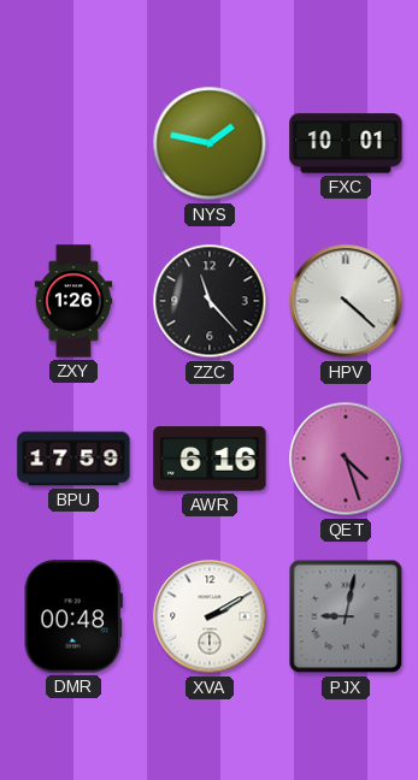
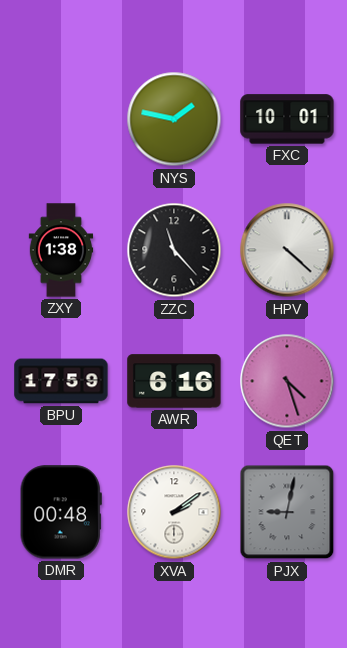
ZXY: 1:26 -> 1:38
XVA: 2:10 -> 2:09
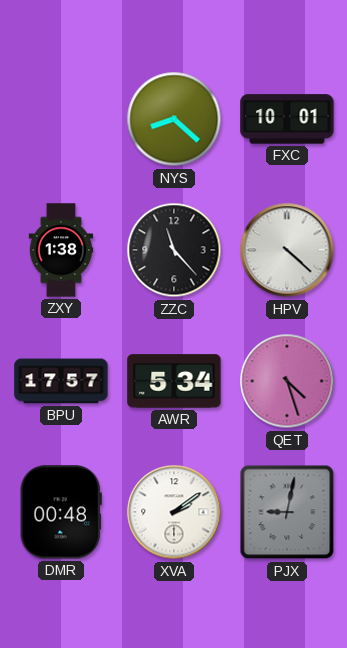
NYS: 1:47 -> 8:22
BPU: 17:59 -> 17:57
AWR: 6:16 -> 5:34
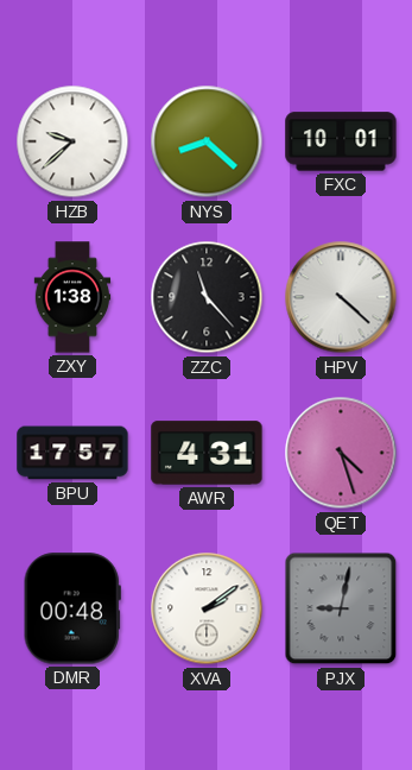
HZB: none -> 9:38
AWR: 5:34 -> 4:31
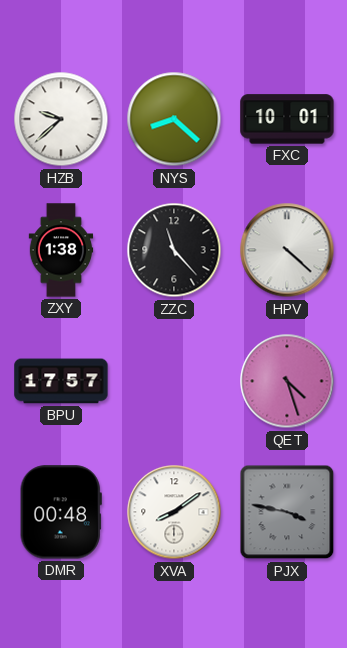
AWR: 4:31 -> none
XVA: 2:09 -> 8:09
PJX: 9:02 -> 3:47
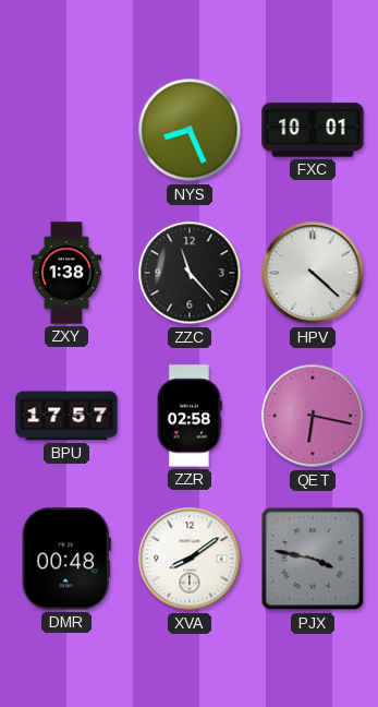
HZB: 9:38 -> none
NYS: 8:22 -> 8:26
ZZR: none -> 02:58
QET: 4:27 -> 6:17
